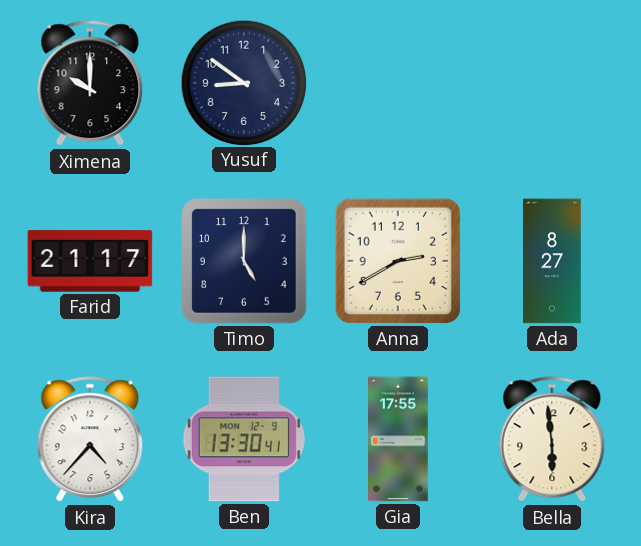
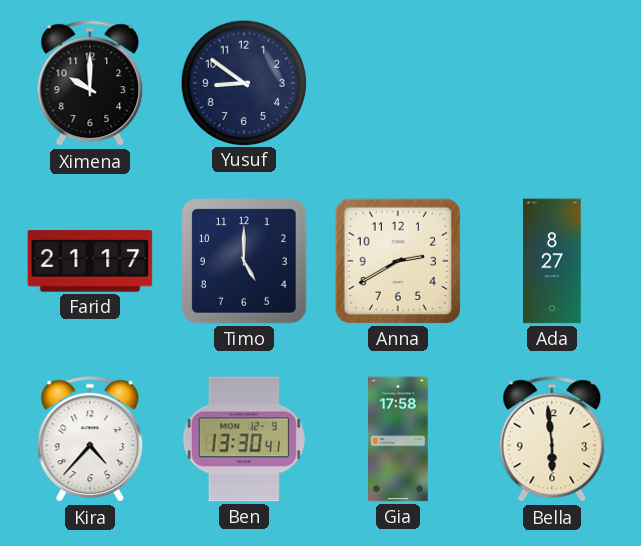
Gia: 17:55 -> 17:58
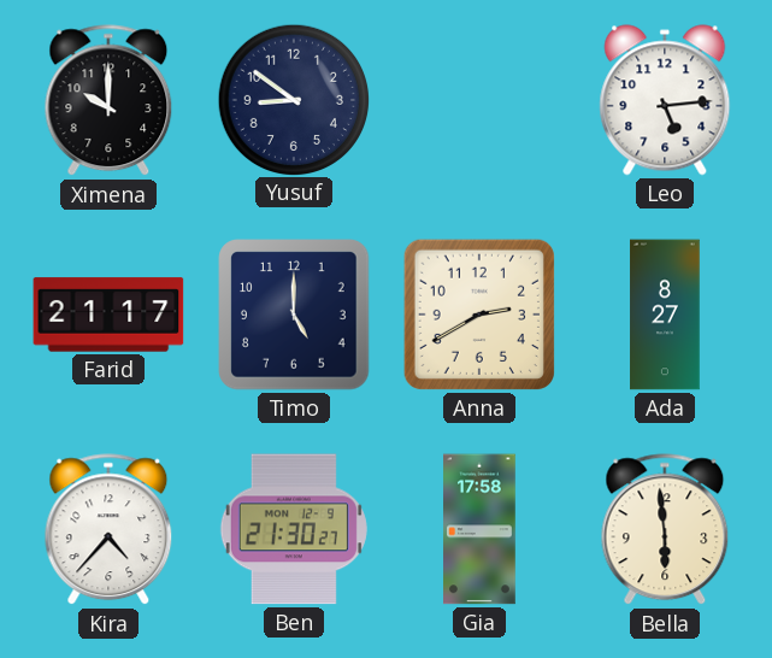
Leo: none -> 5:14
Ben: 13:30 -> 21:30
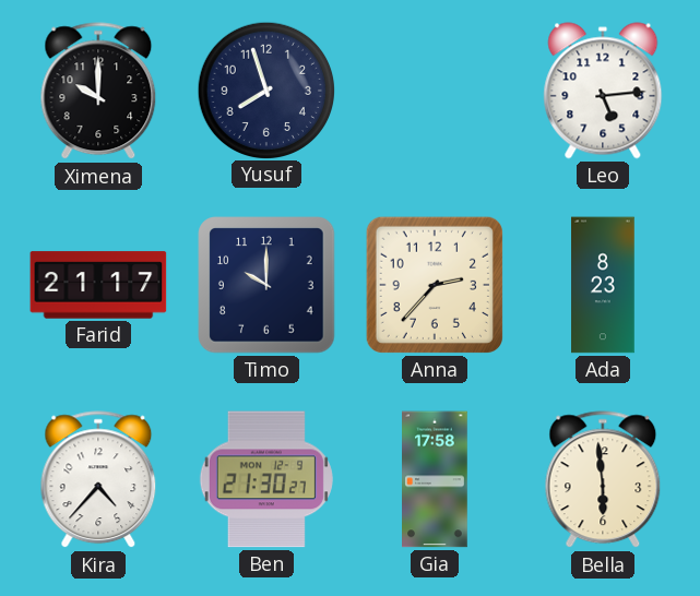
Yusuf: 8:51 -> 7:57
Timo: 5:00 -> 10:00
Anna: 2:40 -> 2:37
Ada: 8:27 -> 8:23
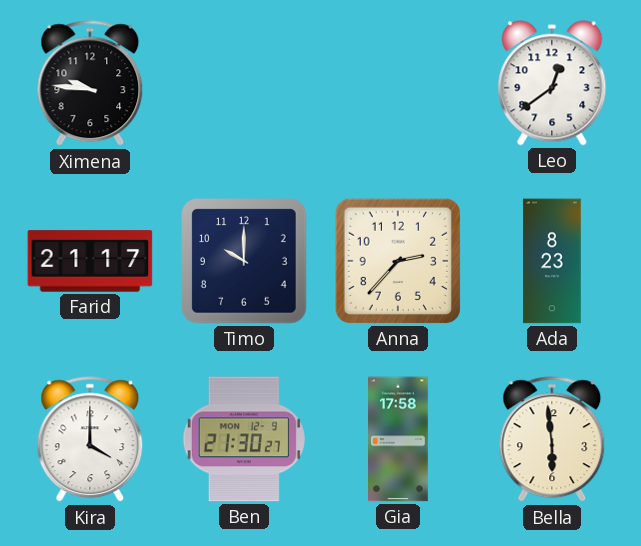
Ximena: 10:00 -> 9:46
Yusuf: 7:57 -> none
Leo: 5:14 -> 12:39
Kira: 4:37 -> 4:00
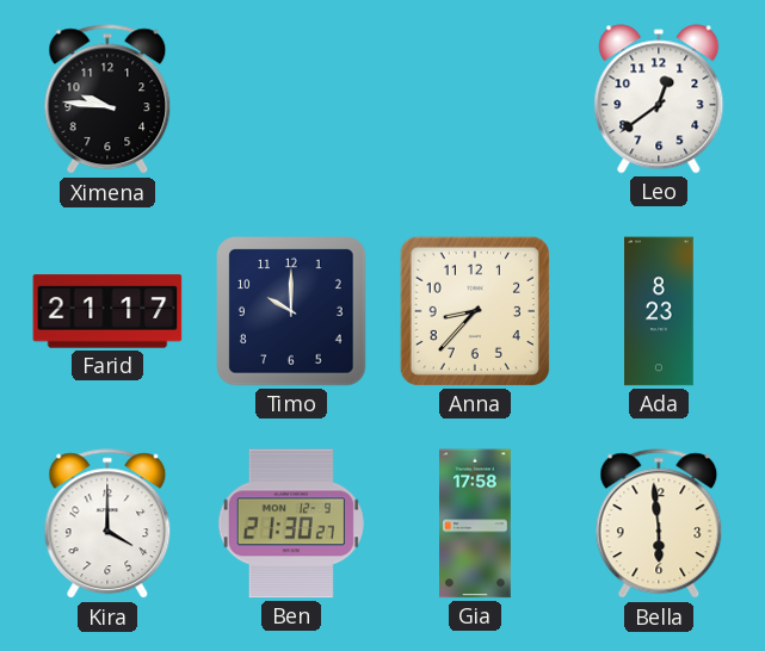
Anna: 2:37 -> 8:37
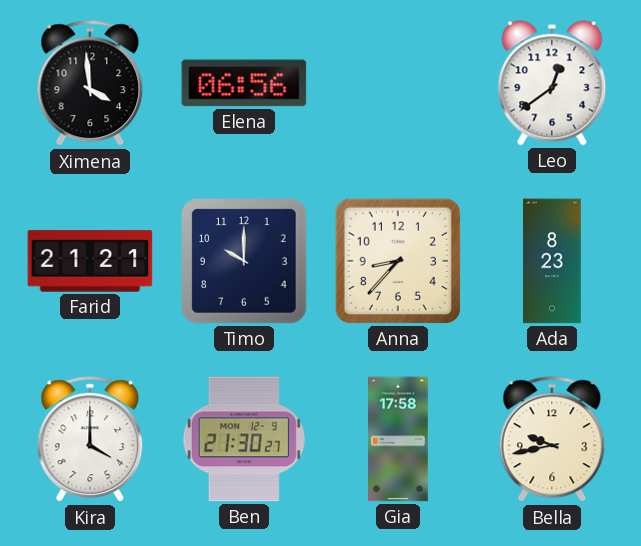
Ximena: 9:46 -> 3:59
Elena: none -> 06:56
Farid: 21:17 -> 21:21
Bella: 5:59 -> 9:43
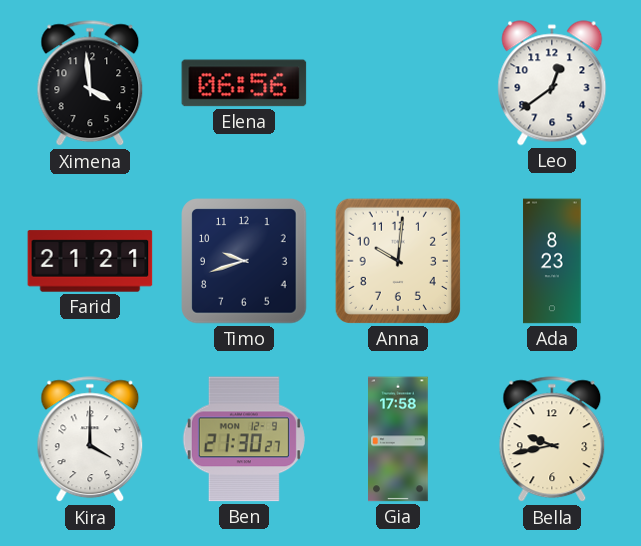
Timo: 10:00 -> 9:42
Anna: 8:37 -> 10:01
